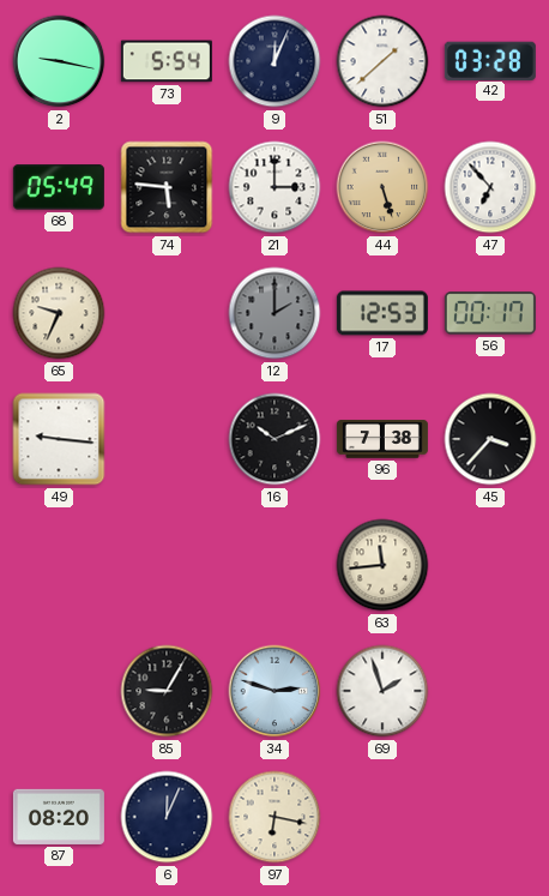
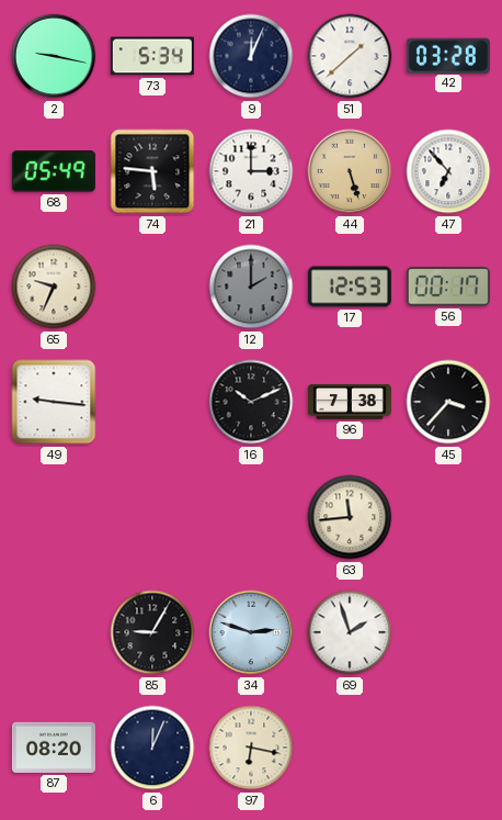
73: 5:54 -> 5:34
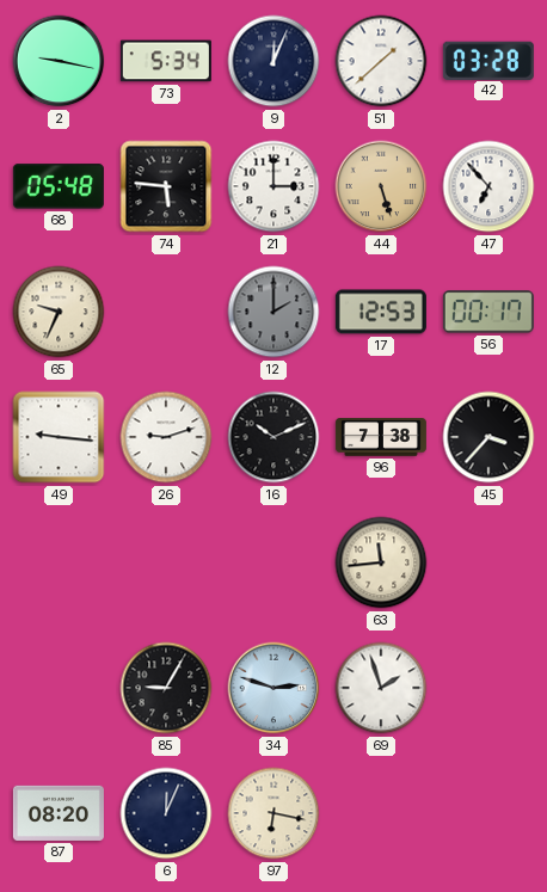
68: 05:49 -> 05:48
26: none -> 9:12
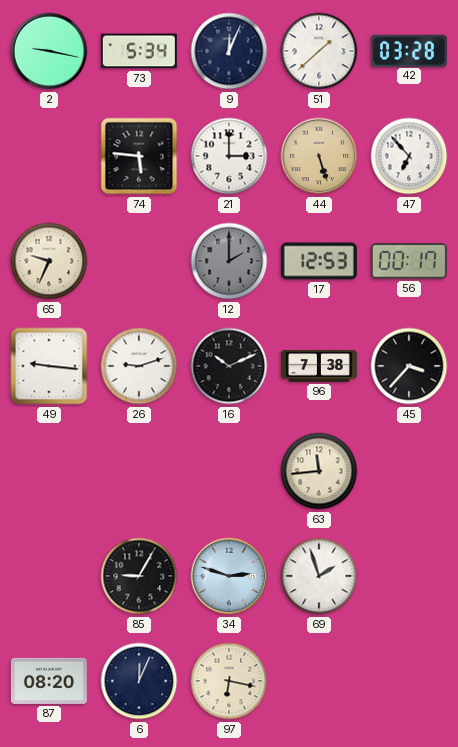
68: 05:48 -> none
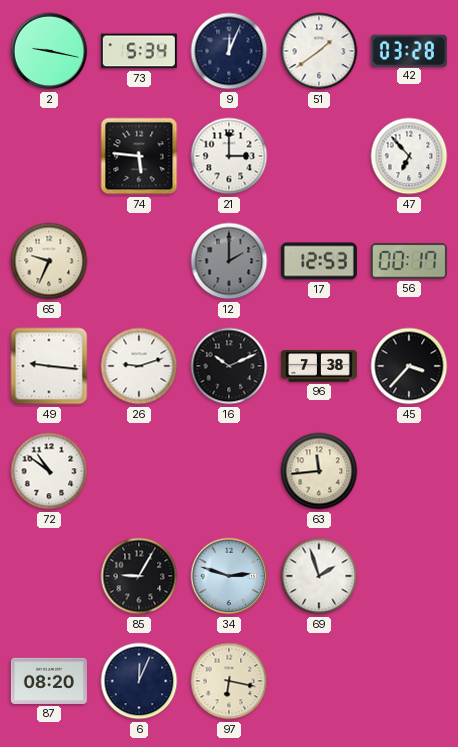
51: 1:38 -> 1:39
44: 5:27 -> none
72: none -> 10:51
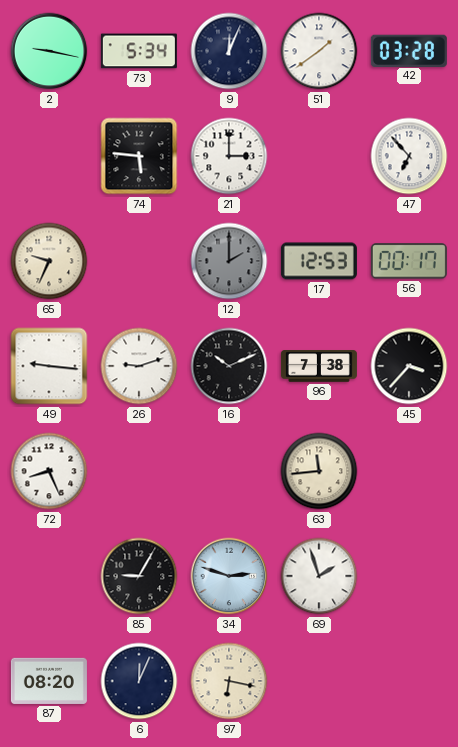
72: 10:51 -> 8:26
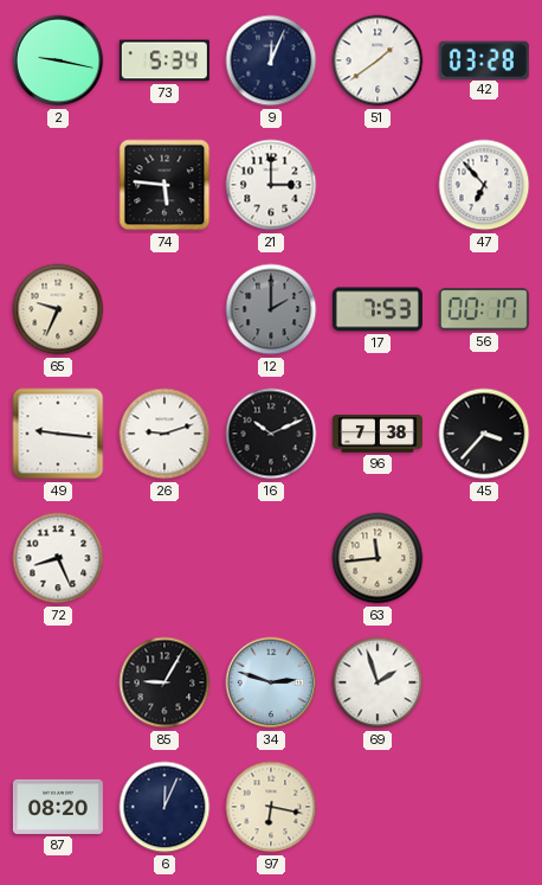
17: 12:53 -> 7:53
